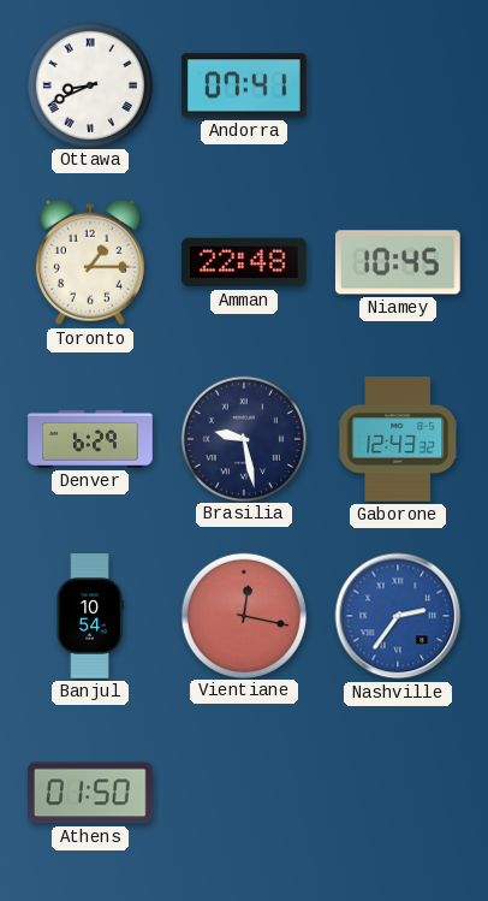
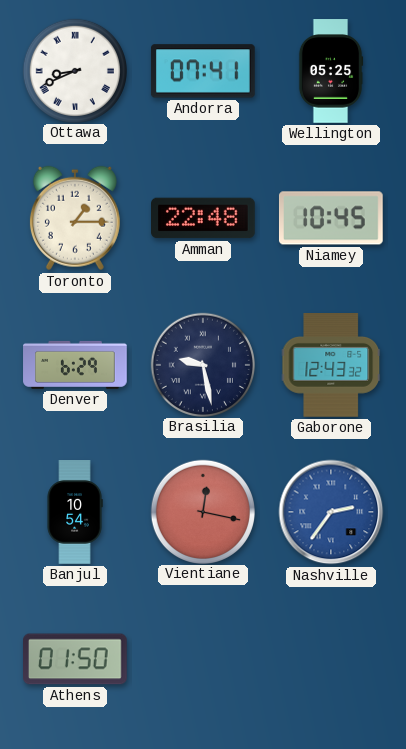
Wellington: none -> 05:25
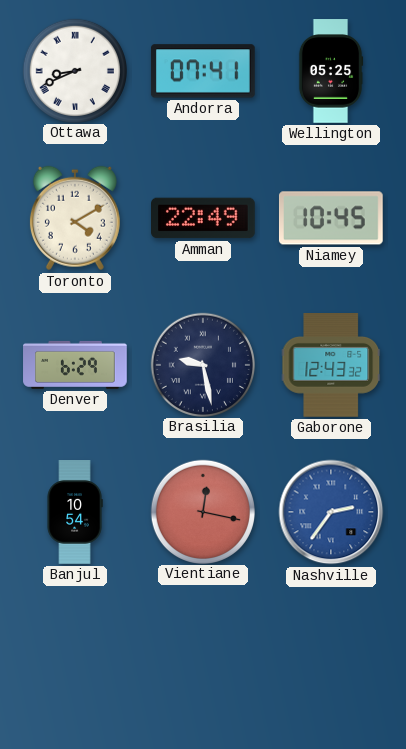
Toronto: 1:15 -> 4:10
Amman: 22:48 -> 22:49
Athens: 01:50 -> none
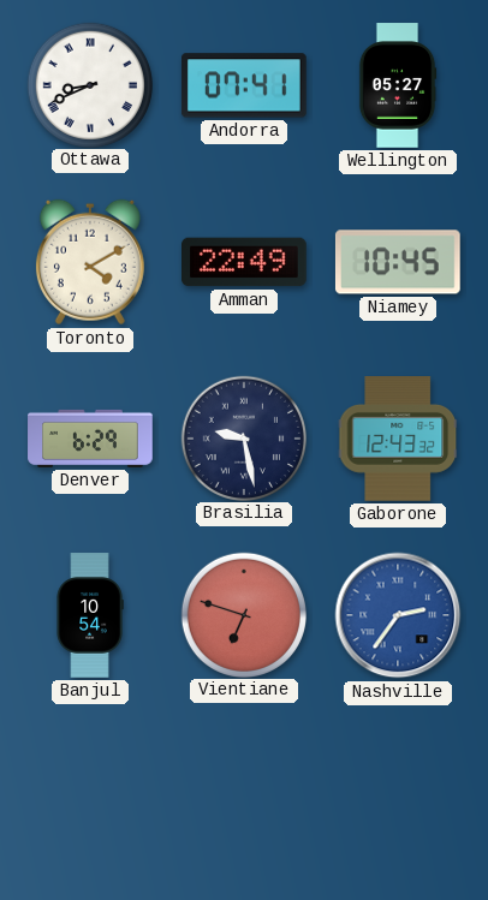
Wellington: 05:25 -> 05:27
Vientiane: 12:17 -> 6:48
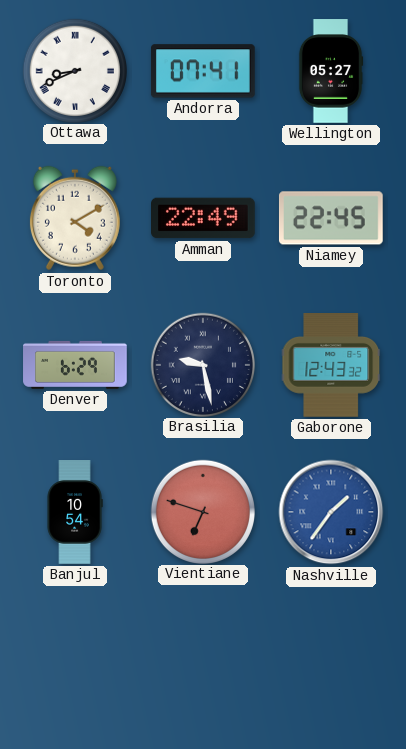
Niamey: 10:45 -> 22:45
Nashville: 2:36 -> 1:36
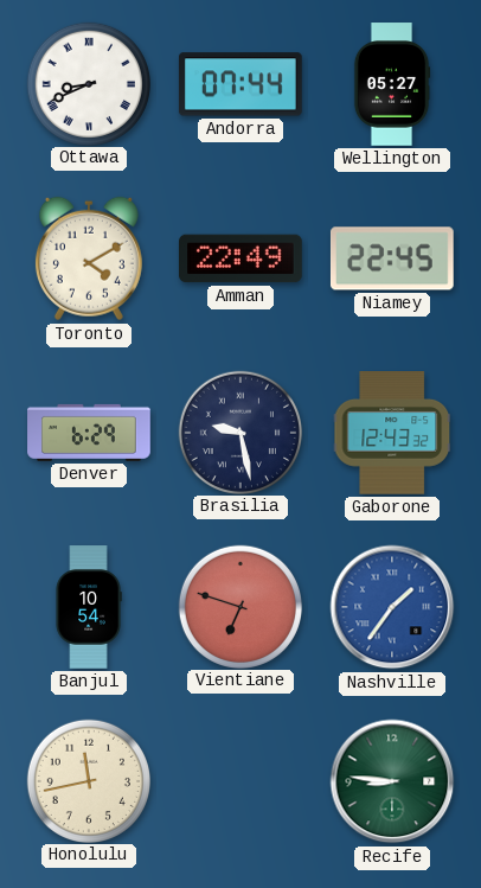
Andorra: 07:41 -> 07:44
Honolulu: none -> 11:43
Recife: none -> 8:46
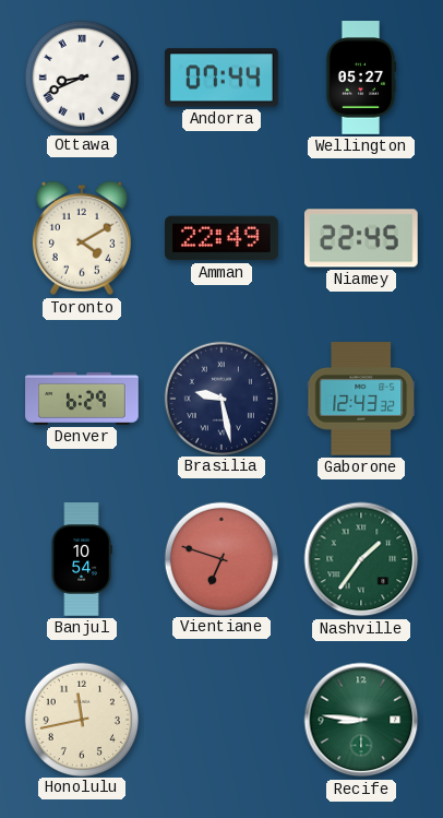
Nashville dial: blue -> green
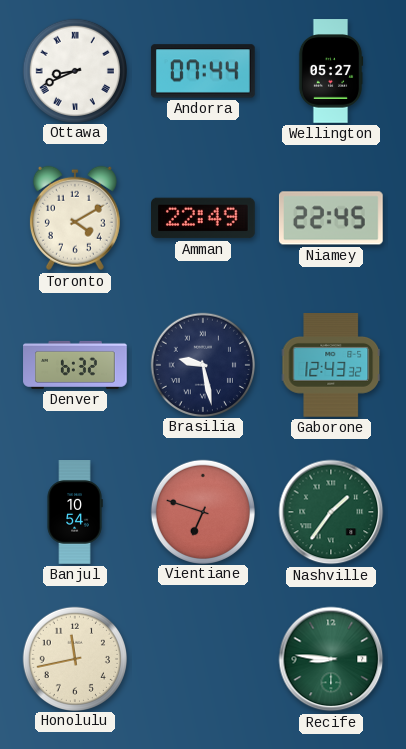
Denver: 6:29 -> 6:32
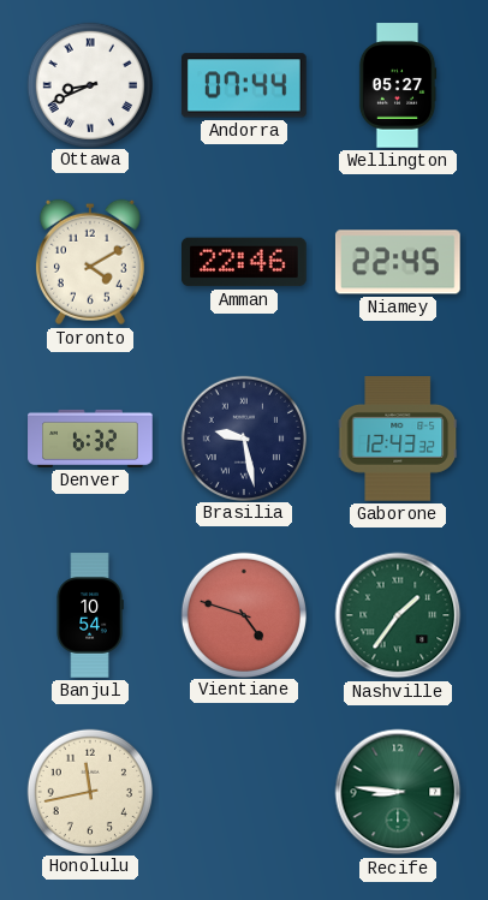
Amman: 22:49 -> 22:46
Vientiane: 6:48 -> 4:48
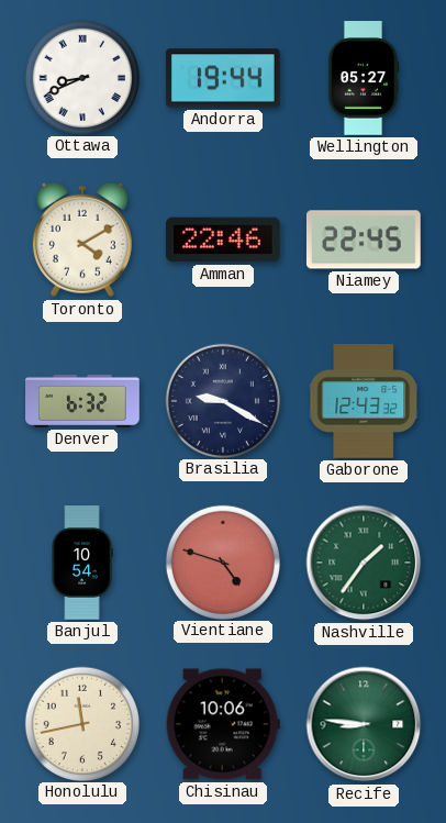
Andorra: 07:44 -> 19:44
Brasilia: 9:28 -> 9:20
Chisinau: none -> 10:06
